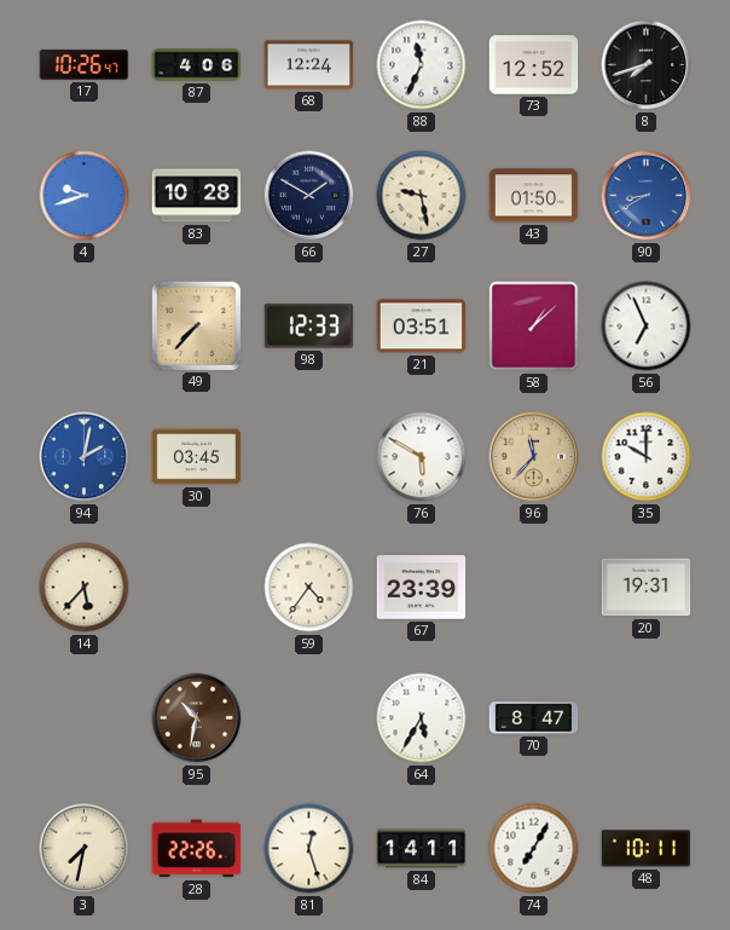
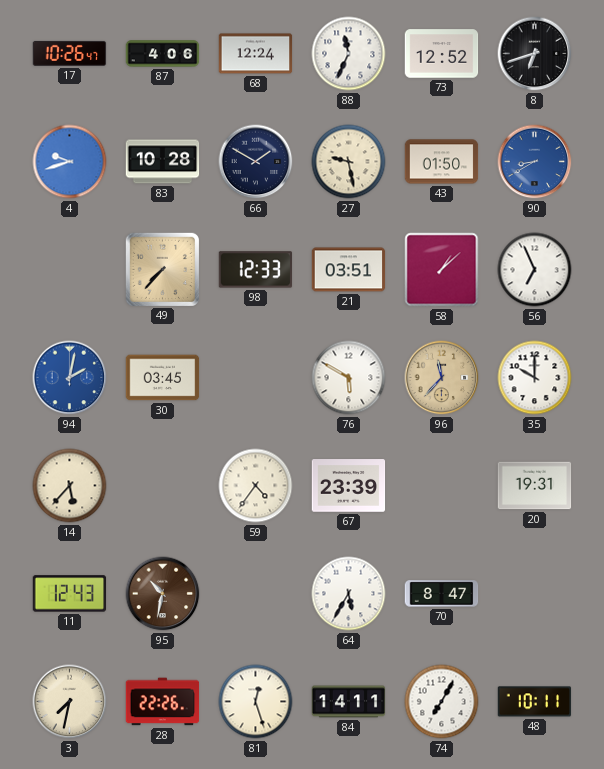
8: 7:42 -> 6:42
11: none -> 12:43
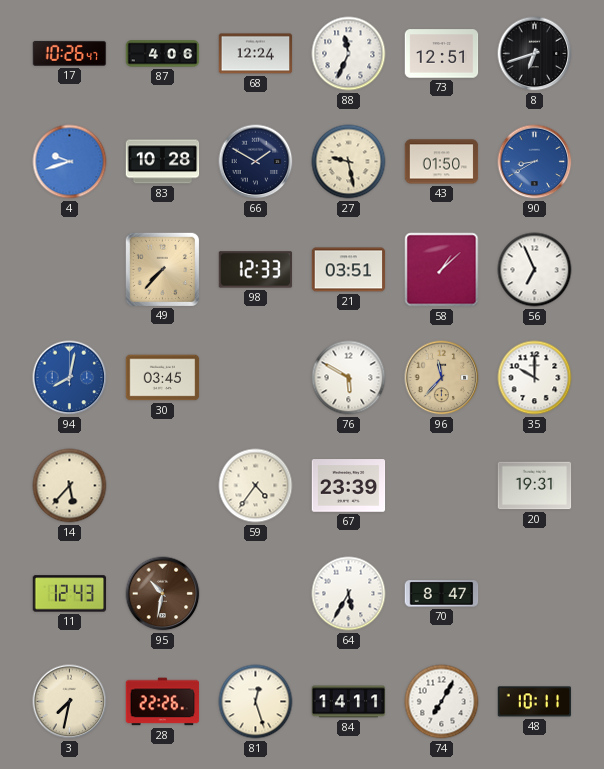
73: 12:52 -> 12:51
94: 2:02 -> 8:02
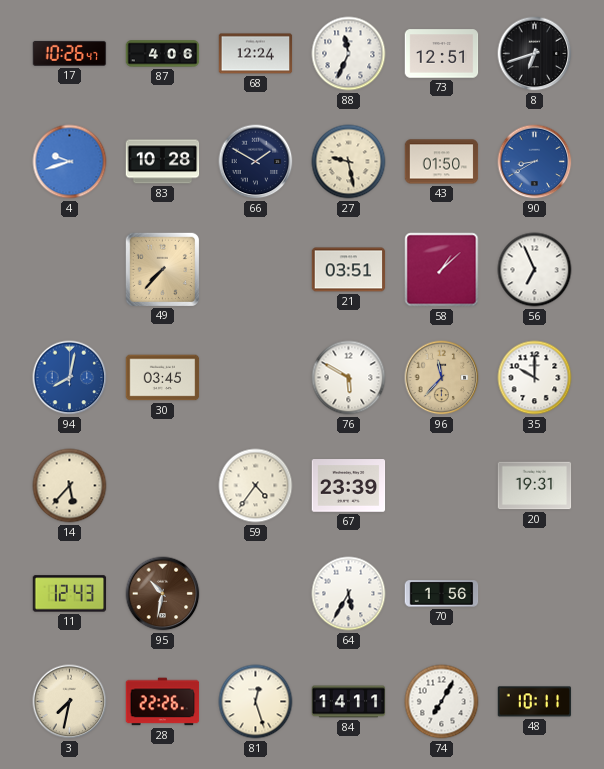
98: 12:33 -> none
70: 8:47 -> 1:56
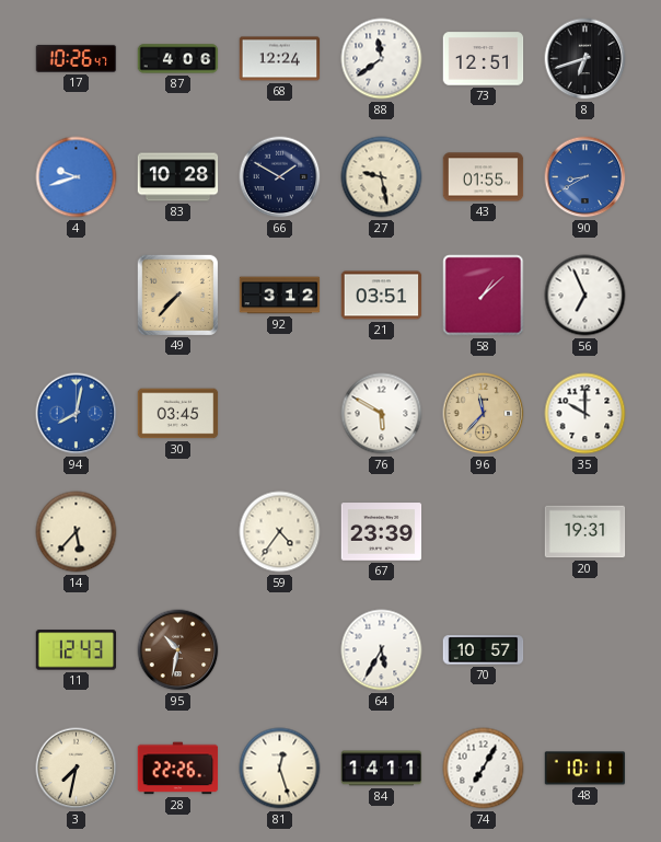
88: 11:34 -> 11:39
43: 01:50 -> 01:55
92: none -> 3:12
70: 1:56 -> 10:57
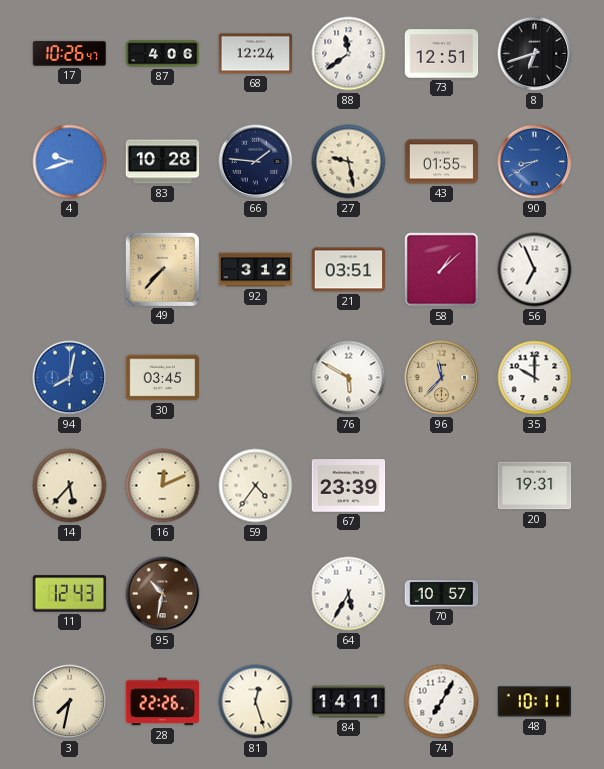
66: 1:50 -> 1:46
16: none -> 12:11
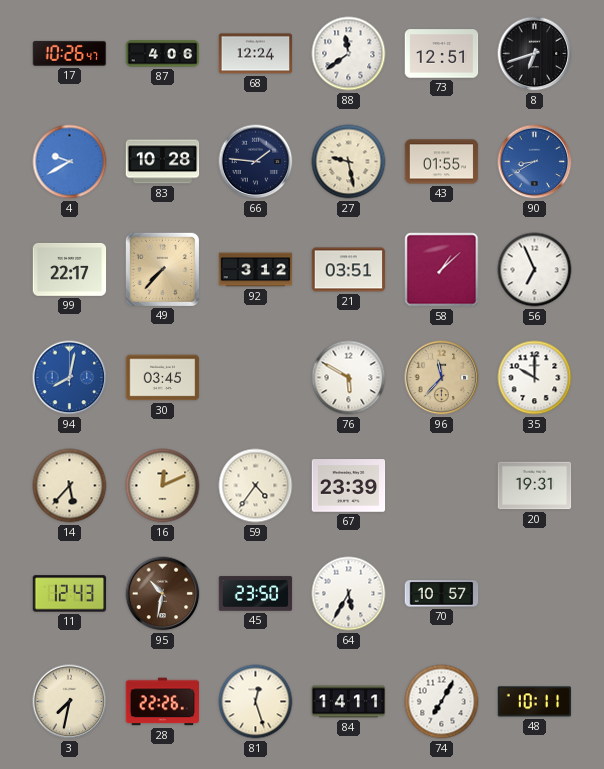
4: 9:42 -> 9:40
99: none -> 22:17
45: none -> 23:50
